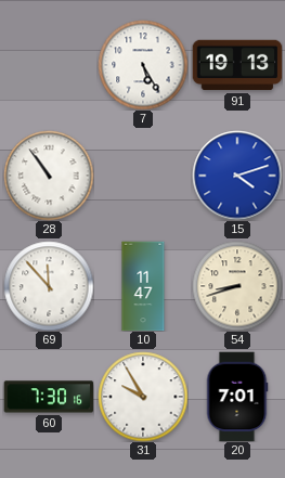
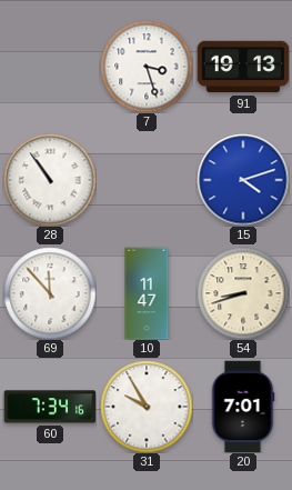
7: 5:25 -> 3:27
60: 7:30 -> 7:34
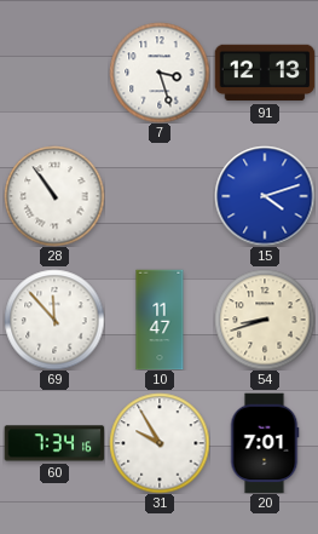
91: 19:13 -> 12:13
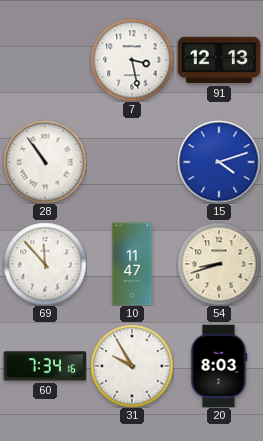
7: 3:27 -> 3:28
20: 7:01 -> 8:03
